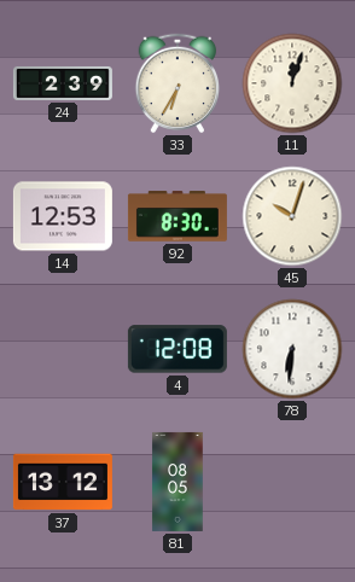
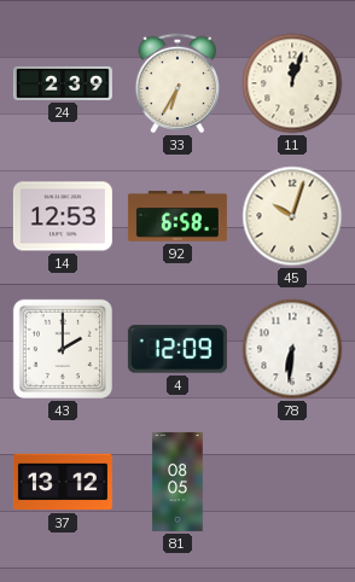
92: 8:30 -> 6:58
43: none -> 2:00
4: 12:08 -> 12:09
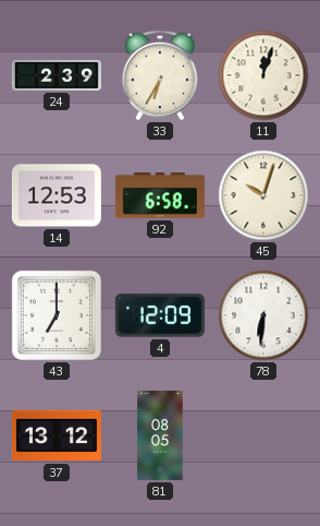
43: 2:00 -> 7:00
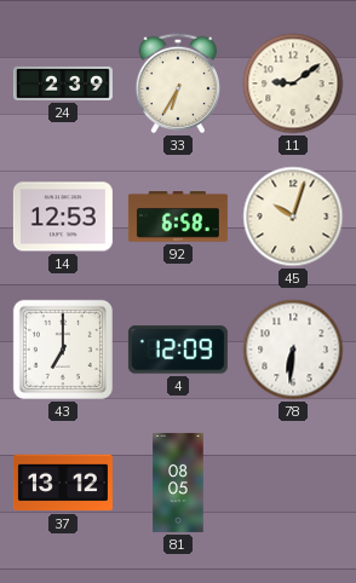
11: 12:03 -> 9:09
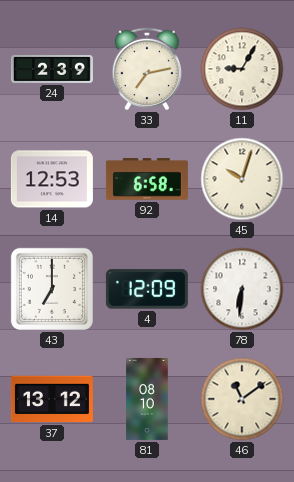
33: 6:35 -> 7:13
11: 9:09 -> 9:05
81: 08:05 -> 08:10
46: none -> 11:09
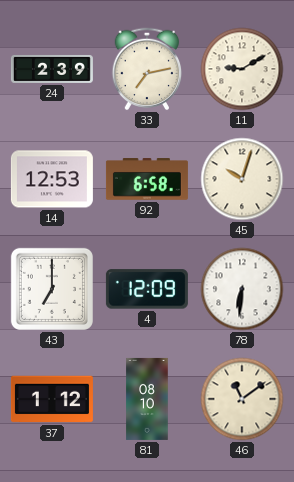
11: 9:05 -> 9:10
37: 13:12 -> 1:12
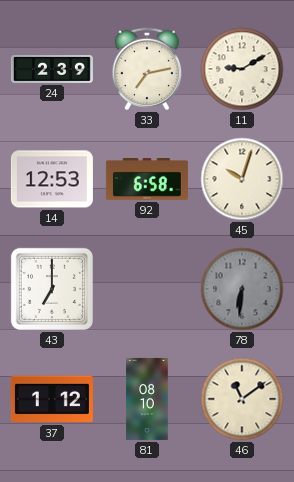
4: 12:09 -> none
78 dial: white -> grey
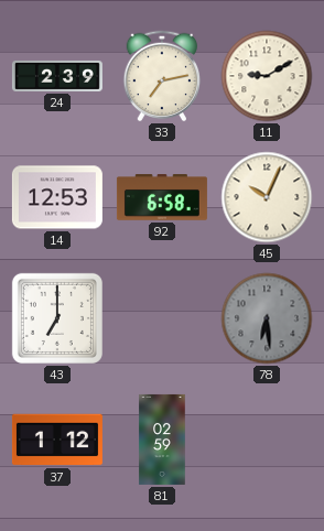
45: 10:03 -> 10:04
78: 6:31 -> 6:29
81: 08:10 -> 02:59
46: 11:09 -> none
